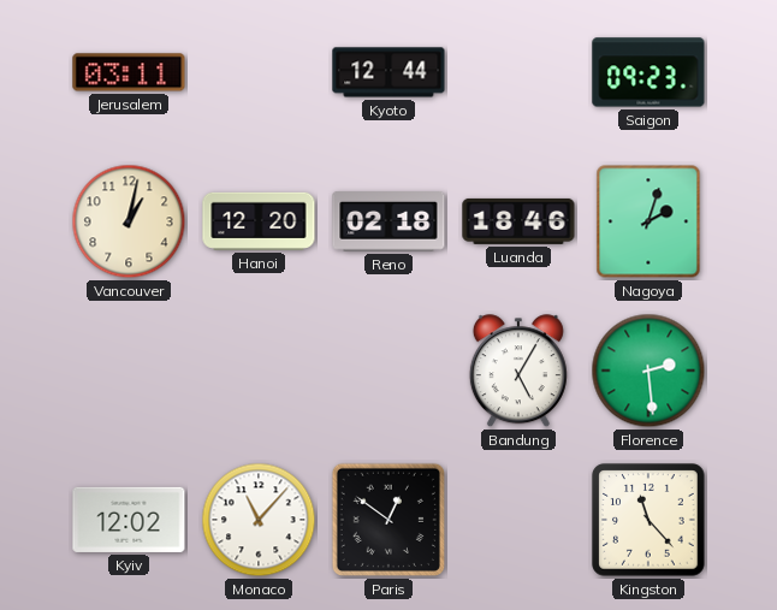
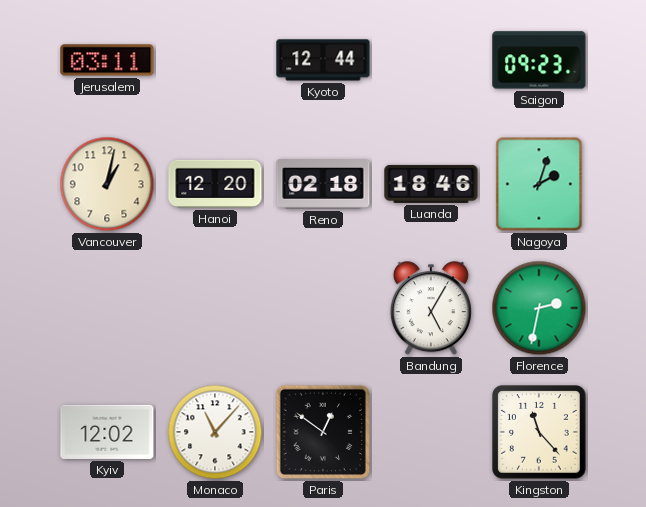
Florence: 2:29 -> 2:32
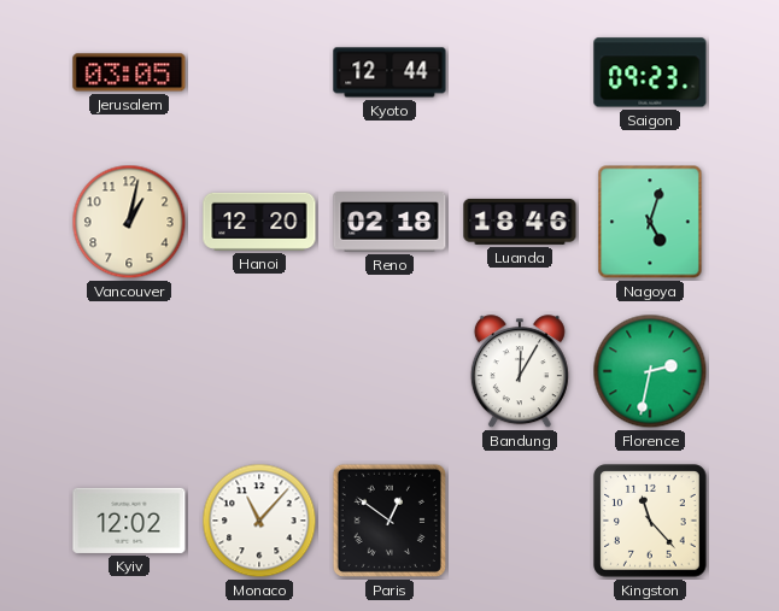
Jerusalem: 03:11 -> 03:05
Nagoya: 2:03 -> 5:03
Bandung: 5:05 -> 12:05
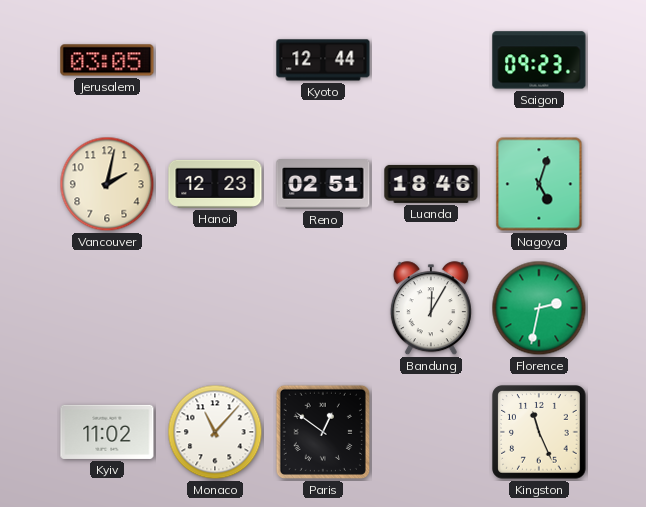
Vancouver: 1:02 -> 2:02
Hanoi: 12:20 -> 12:23
Reno: 02:18 -> 02:51
Kyiv: 12:02 -> 11:02
Kingston: 11:23 -> 11:26
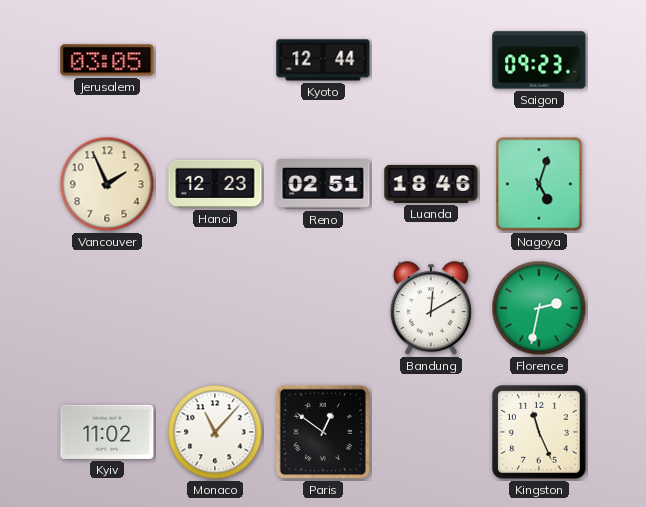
Vancouver: 2:02 -> 1:56
Bandung: 12:05 -> 12:10
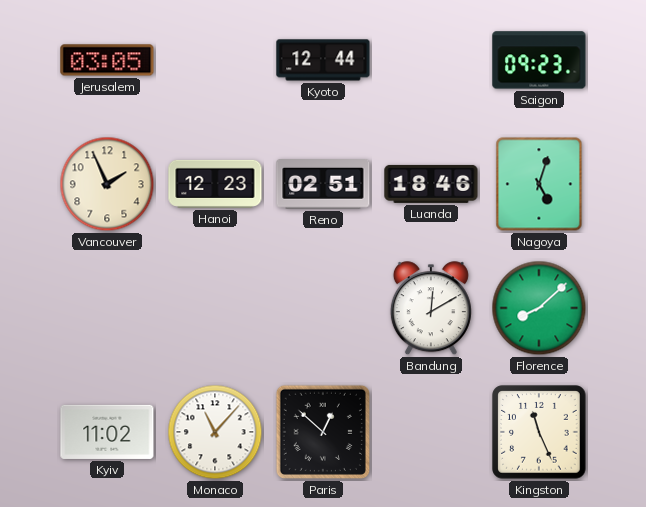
Florence: 2:32 -> 8:08
Paris: 12:51 -> 12:52
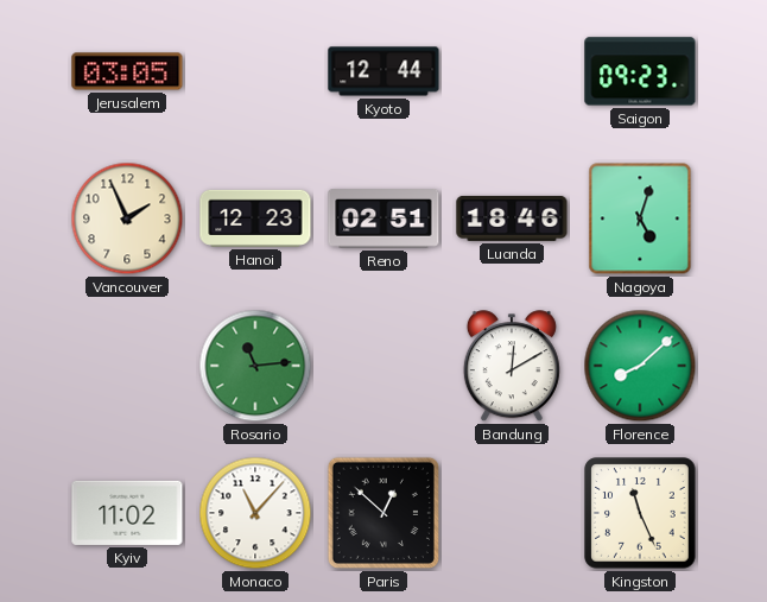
Rosario: none -> 11:14
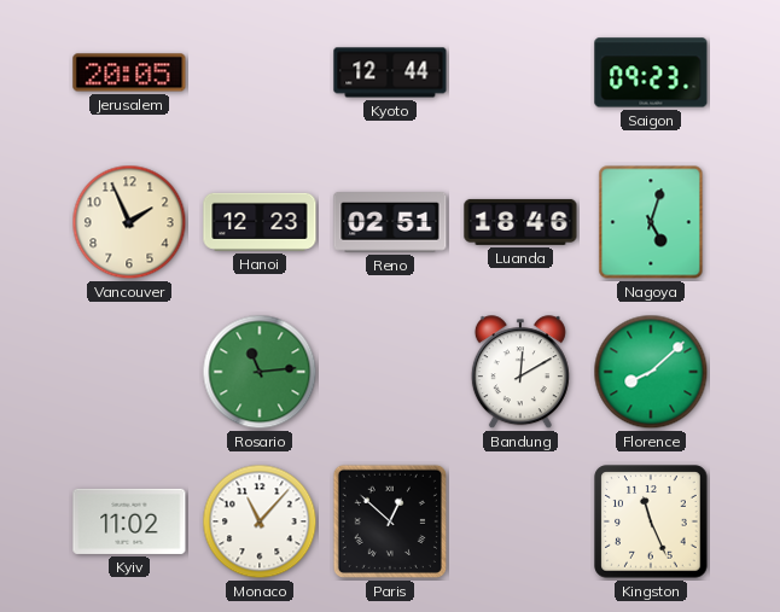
Jerusalem: 03:05 -> 20:05
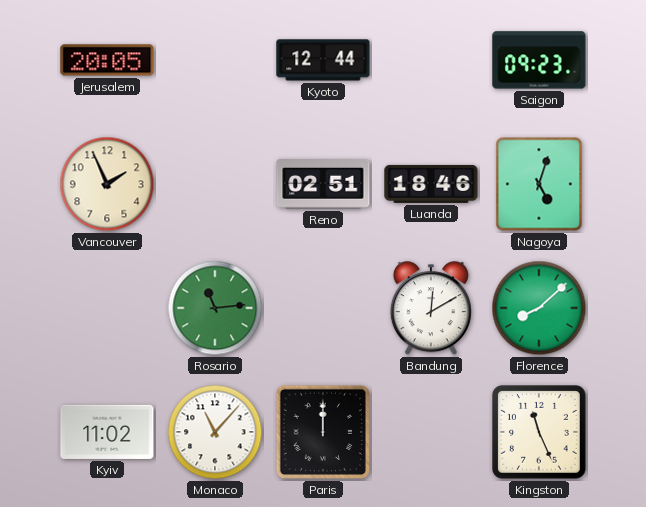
Hanoi: 12:23 -> none
Paris: 12:52 -> 12:00
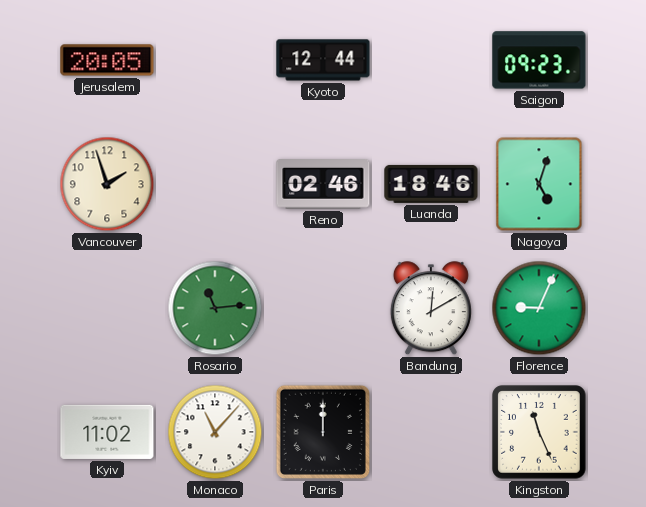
Vancouver: 1:56 -> 1:57
Reno: 02:51 -> 02:46
Florence: 8:08 -> 9:04
